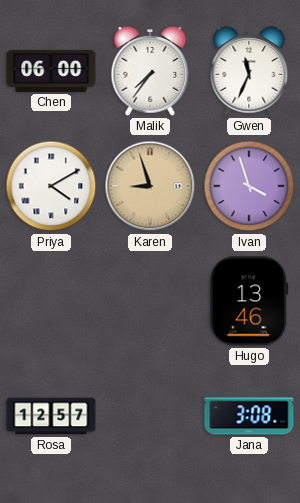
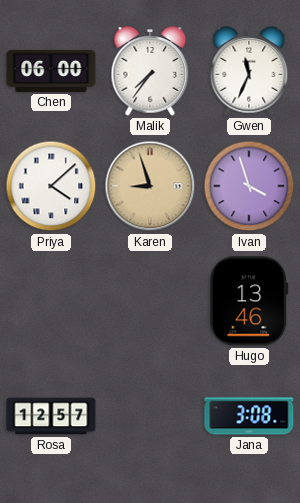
Priya: 4:10 -> 4:08
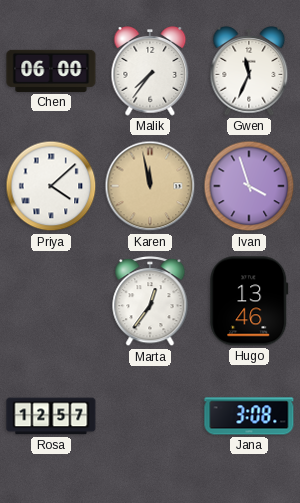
Karen: 8:57 -> 11:58
Marta: none -> 12:36
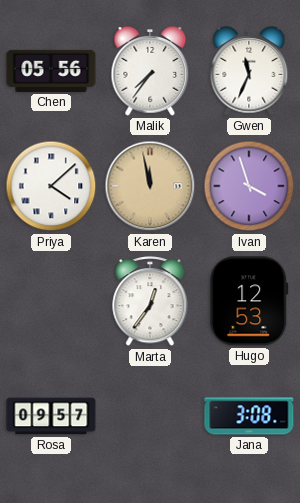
Chen: 06:00 -> 05:56
Hugo: 13:46 -> 12:53
Rosa: 12:57 -> 09:57
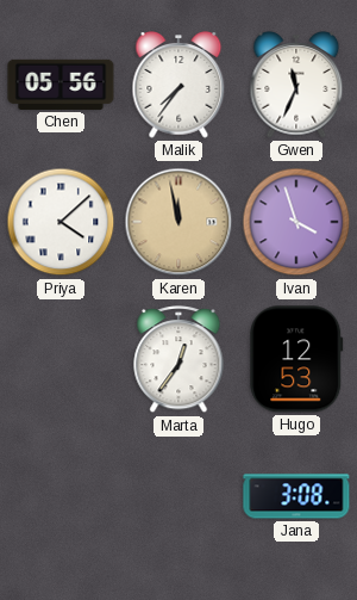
Rosa: 09:57 -> none
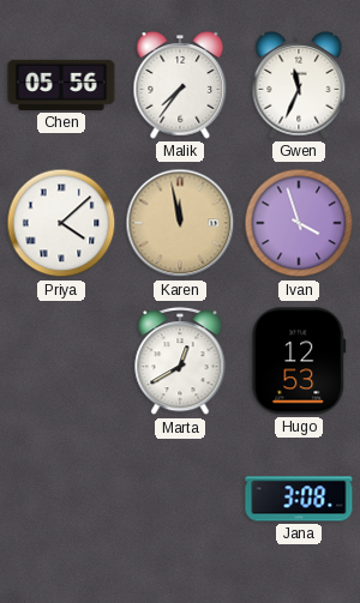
Marta: 12:36 -> 12:40
